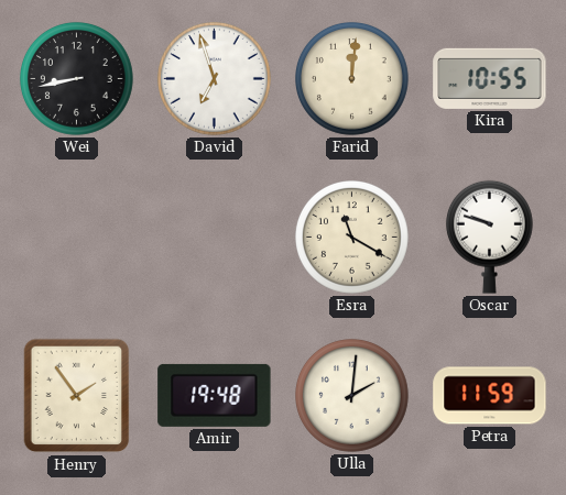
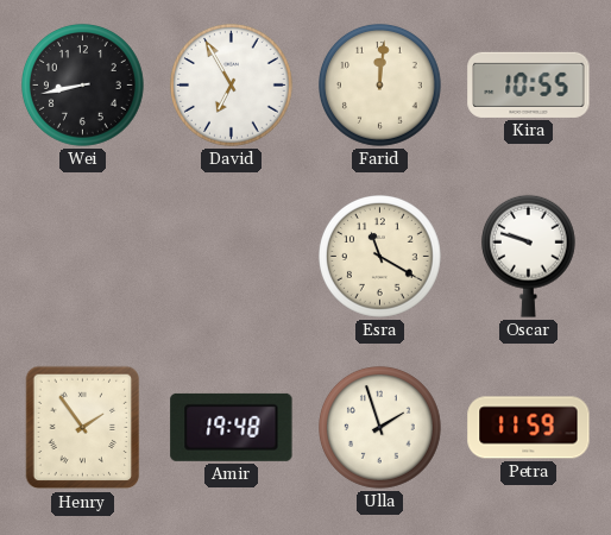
David: 6:57 -> 6:55
Ulla: 2:01 -> 1:57
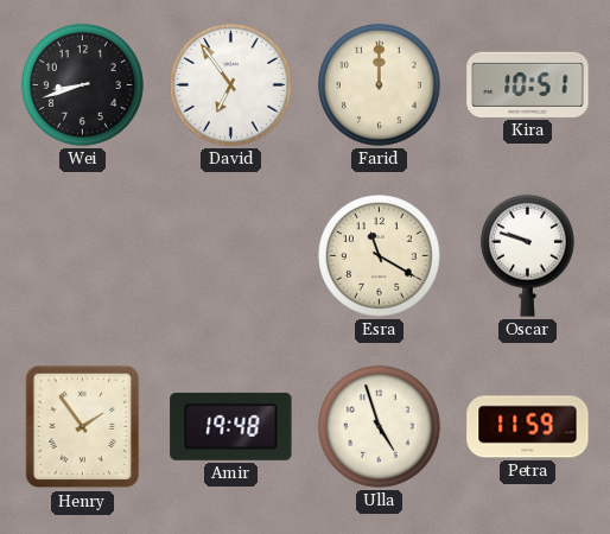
Wei: 8:43 -> 8:42
David: 6:55 -> 6:54
Farid: 12:01 -> 12:00
Kira: 10:55 -> 10:51
Ulla: 1:57 -> 4:57
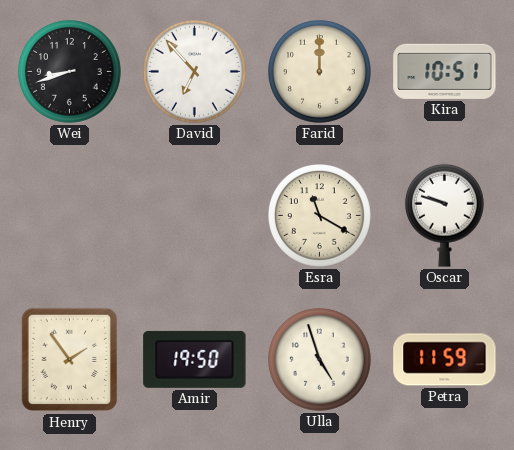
David: 6:54 -> 6:53
Amir: 19:48 -> 19:50
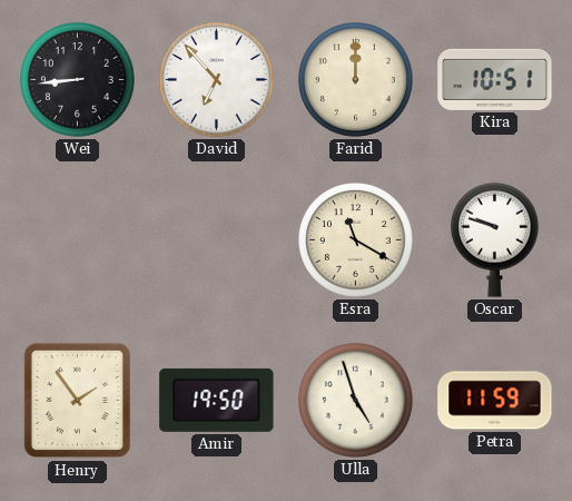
Wei: 8:42 -> 8:44
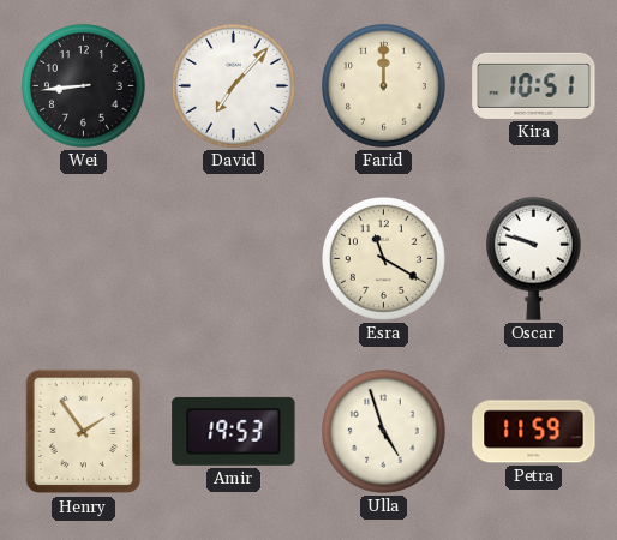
David: 6:53 -> 7:07
Amir: 19:50 -> 19:53
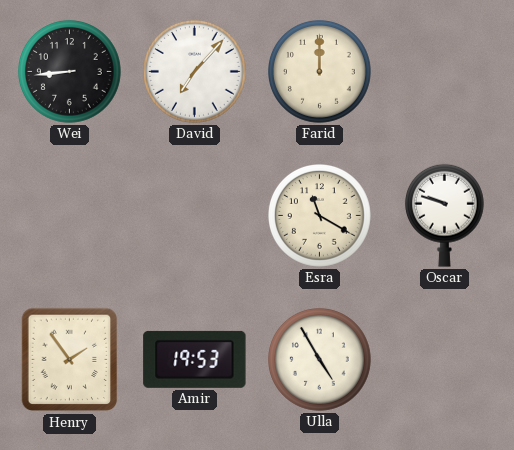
Kira: 10:51 -> none
Ulla: 4:57 -> 4:55
Petra: 11:59 -> none
